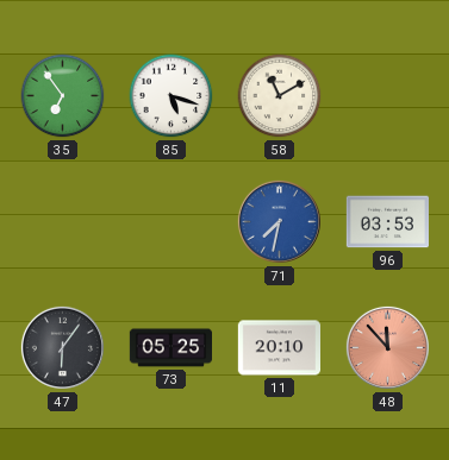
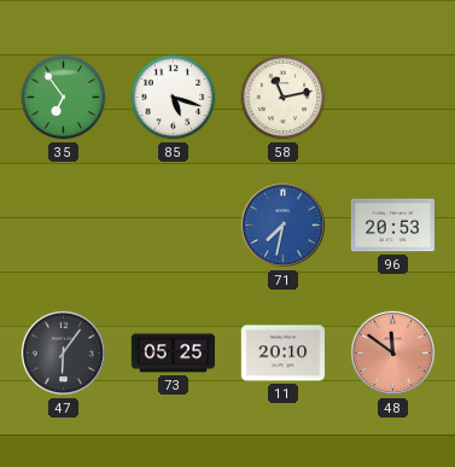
58: 11:10 -> 11:13
96: 03:53 -> 20:53
48: 11:53 -> 11:51
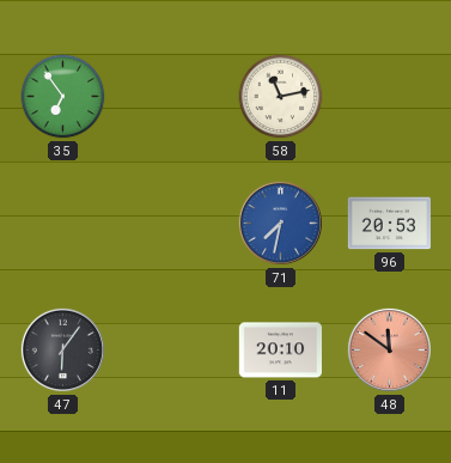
85: 5:18 -> none
73: 05:25 -> none
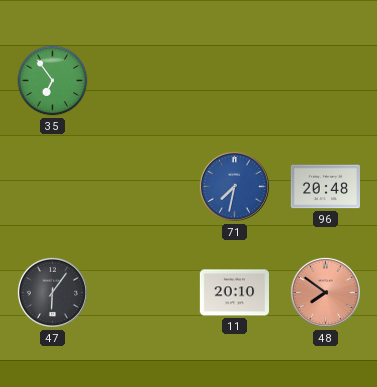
58: 11:13 -> none
96: 20:53 -> 20:48
48: 11:51 -> 7:51
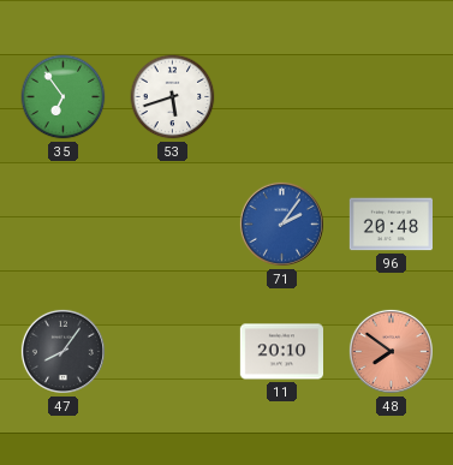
53: none -> 5:42
71: 7:32 -> 2:06
47: 6:06 -> 8:06
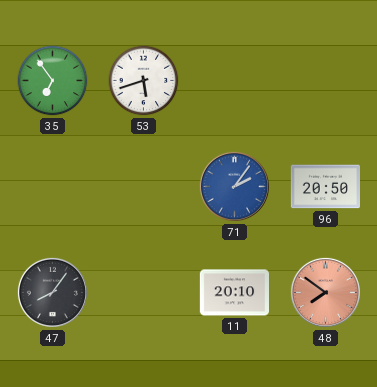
96: 20:48 -> 20:50
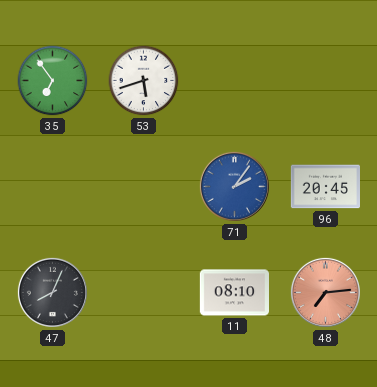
96: 20:50 -> 20:45
47: 8:06 -> 8:04
11: 20:10 -> 08:10
48: 7:51 -> 7:14
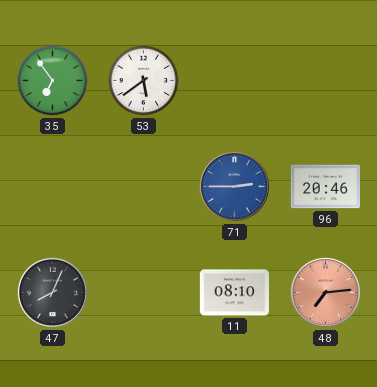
53: 5:42 -> 5:39
71: 2:06 -> 2:45
96: 20:45 -> 20:46
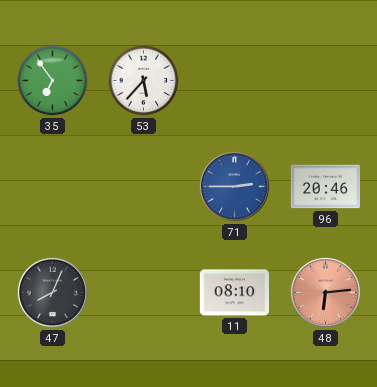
53: 5:39 -> 5:37
48: 7:14 -> 6:14
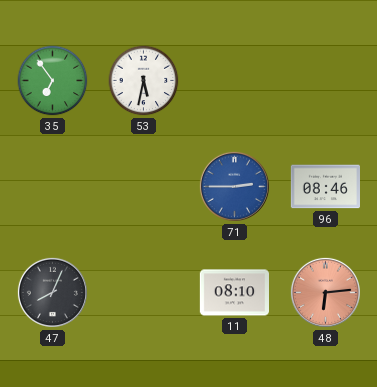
53: 5:37 -> 5:32
96: 20:46 -> 08:46
